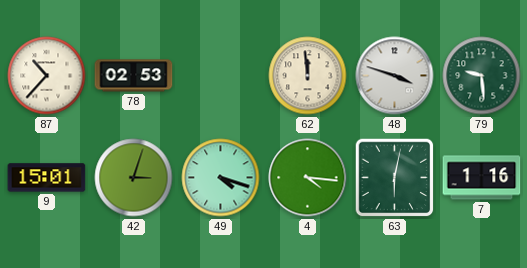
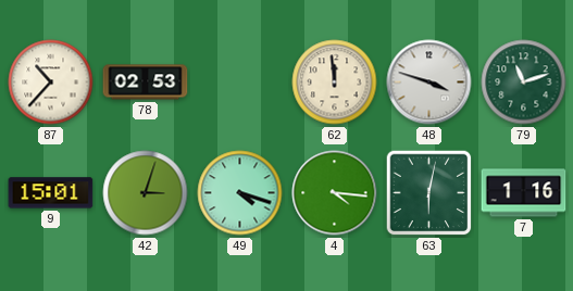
79: 9:29 -> 11:12
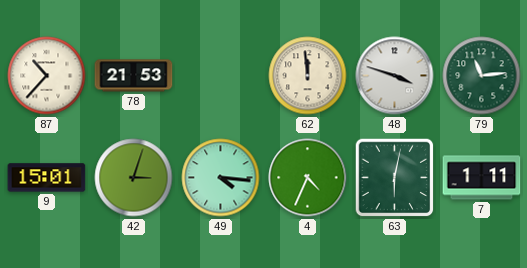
78: 02:53 -> 21:53
79: 11:12 -> 11:14
49: 4:18 -> 4:16
4: 4:16 -> 4:34
7: 1:16 -> 1:11
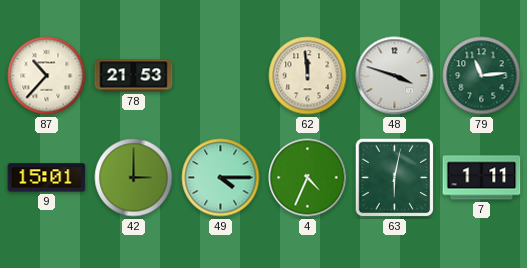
42: 3:03 -> 3:00
49: 4:16 -> 4:15
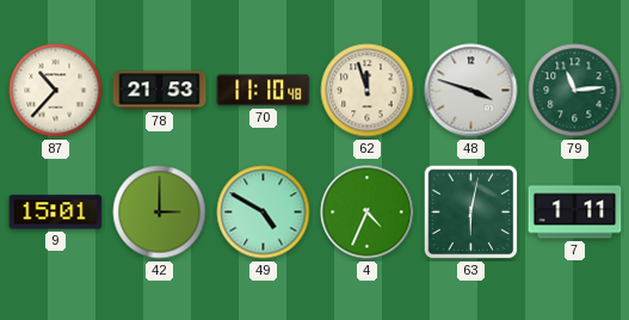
70: none -> 11:10
62: 11:59 -> 11:57
49: 4:15 -> 4:50
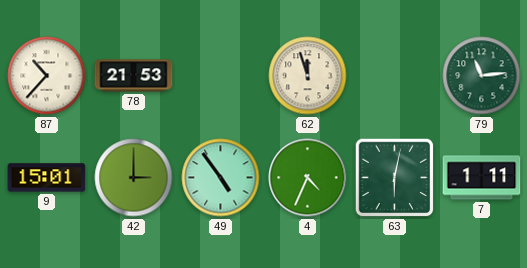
70: 11:10 -> none
48: 3:48 -> none
49: 4:50 -> 4:54
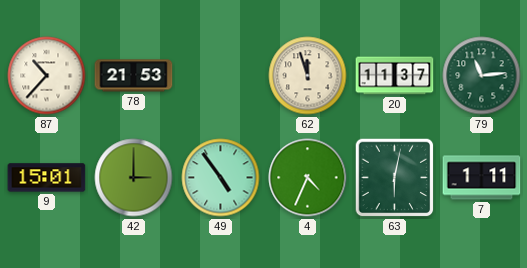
20: none -> 11:37
